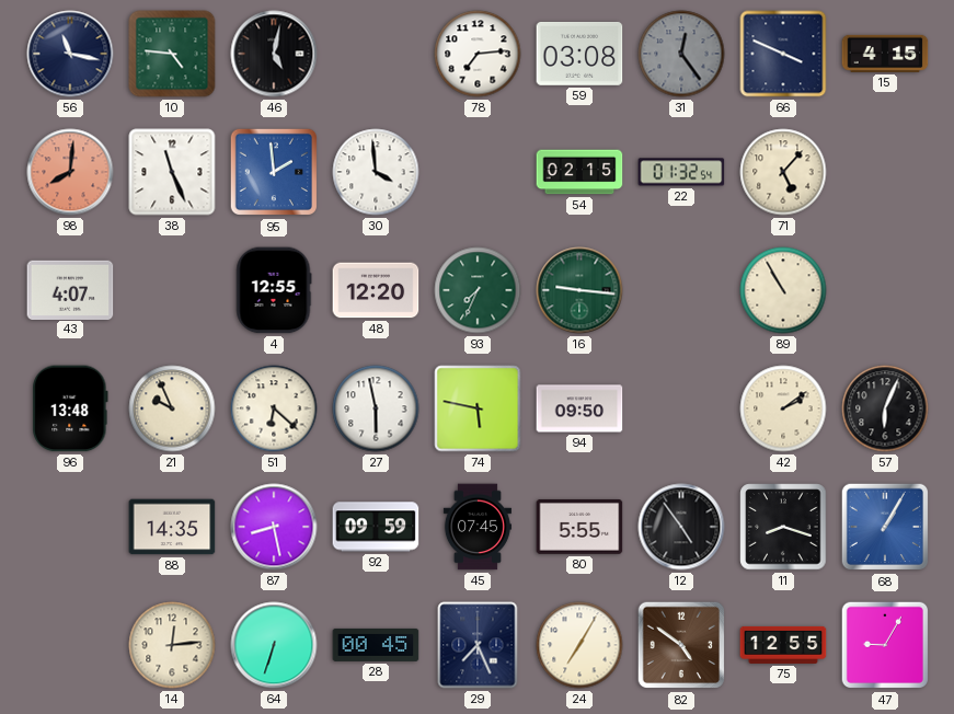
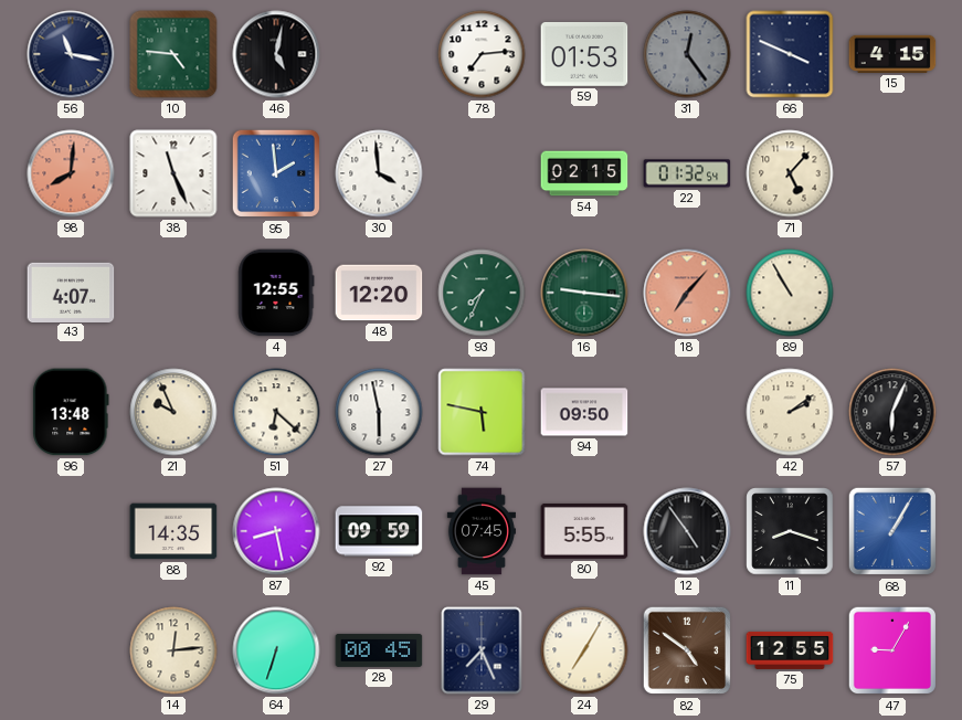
59: 03:08 -> 01:53
18: none -> 7:07
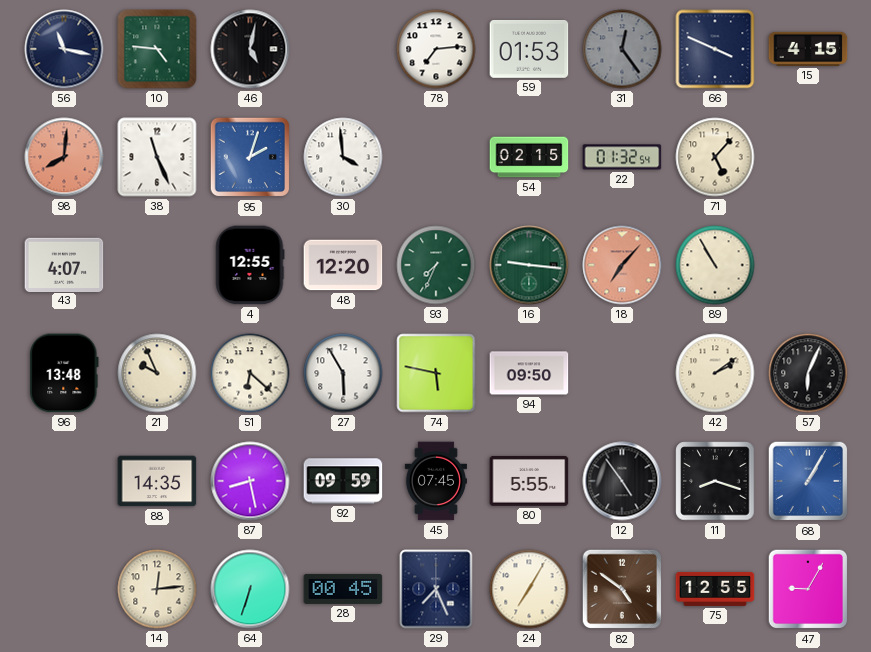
95: 1:59 -> 2:03
27: 5:58 -> 5:55
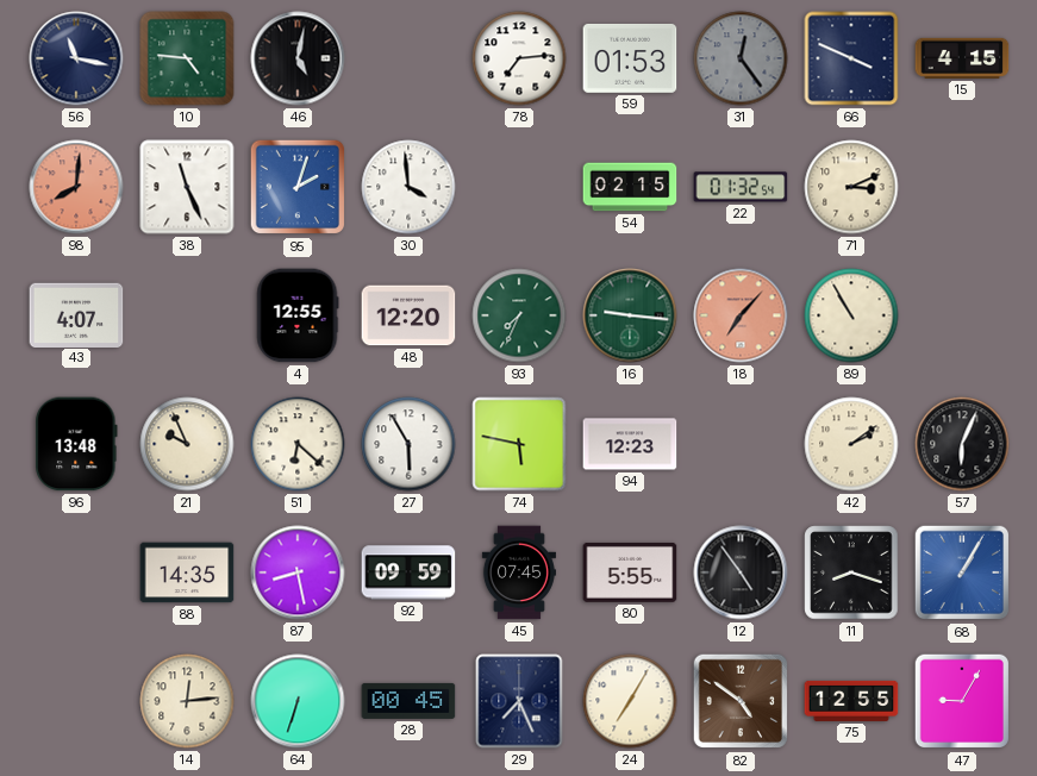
71: 5:07 -> 3:11
94: 09:50 -> 12:23
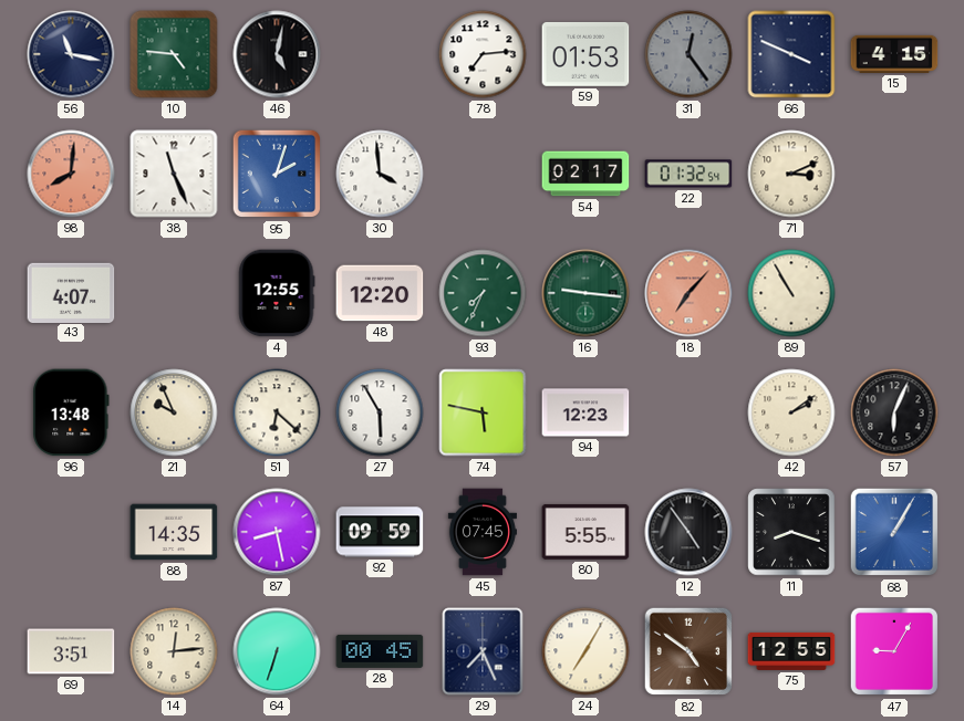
54: 02:15 -> 02:17
69: none -> 3:51
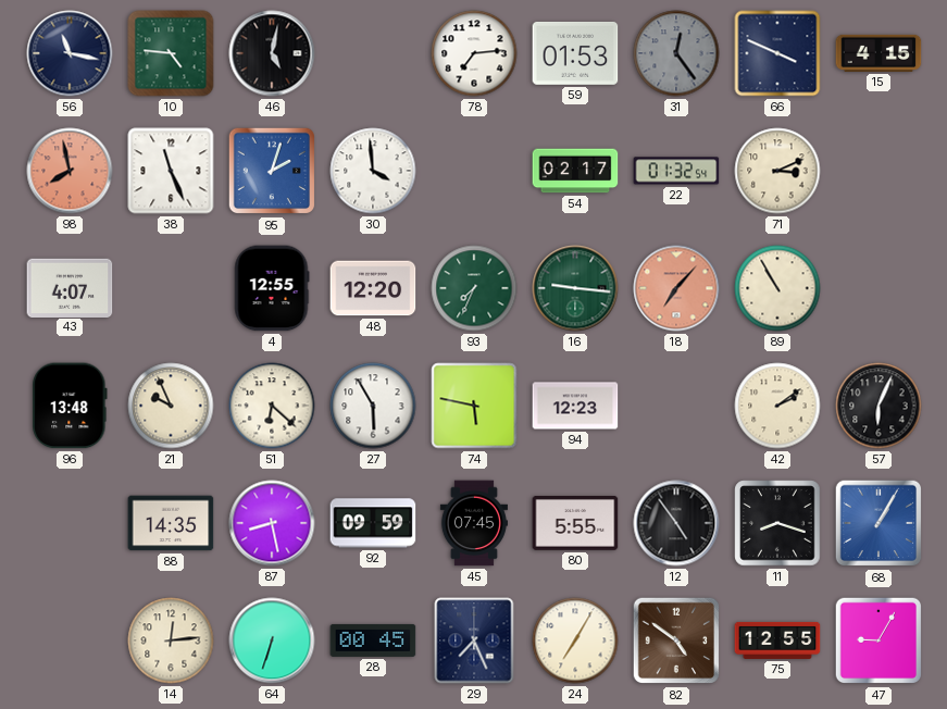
98: 8:01 -> 7:58
69: 3:51 -> none
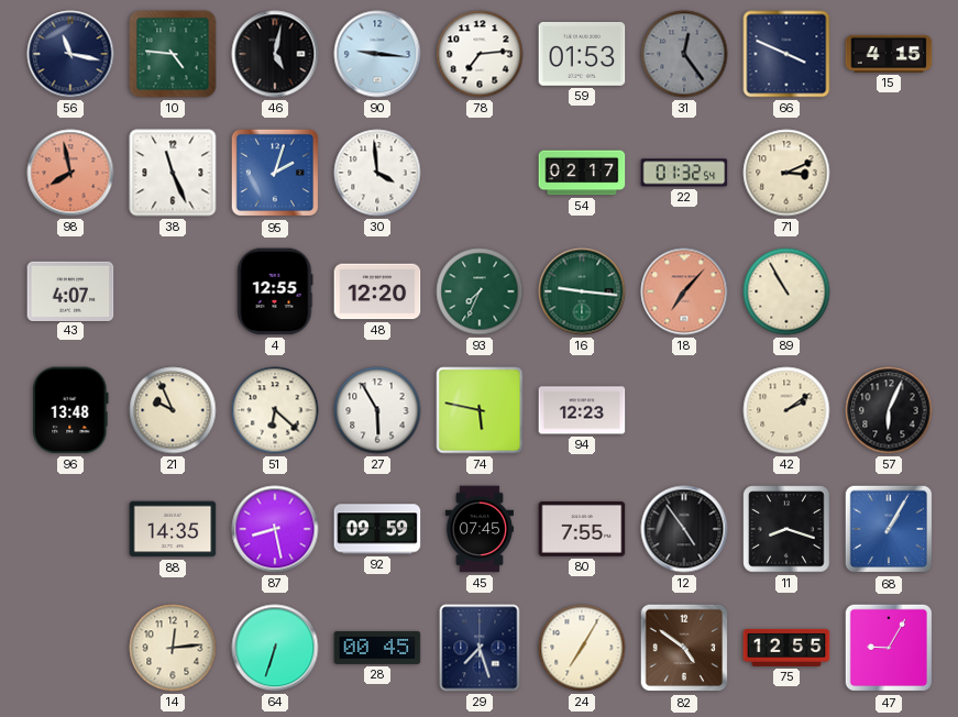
90: none -> 9:16
80: 5:55 -> 7:55
29: 7:26 -> 7:27
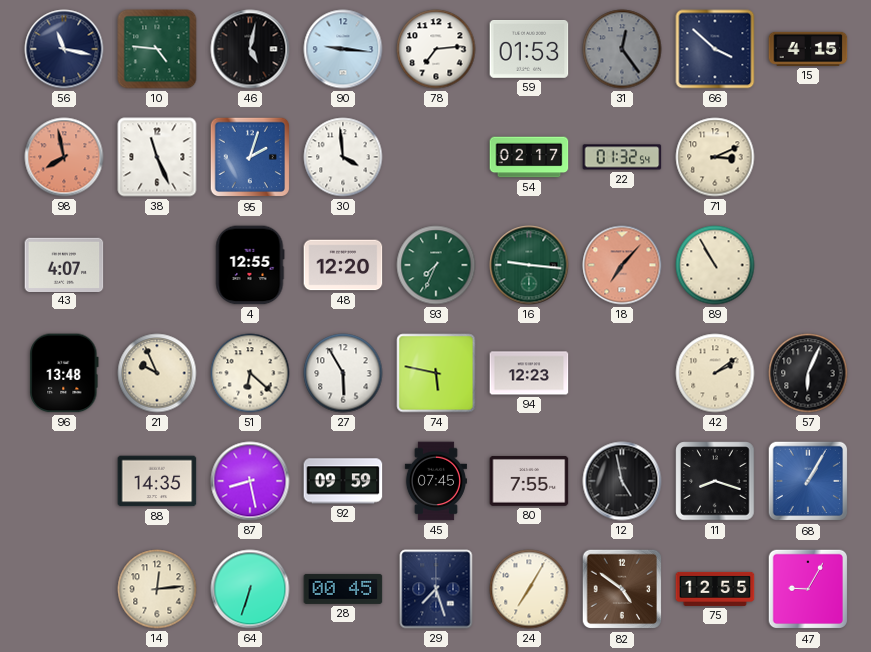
66: 3:49 -> 3:52
12: 4:54 -> 4:58
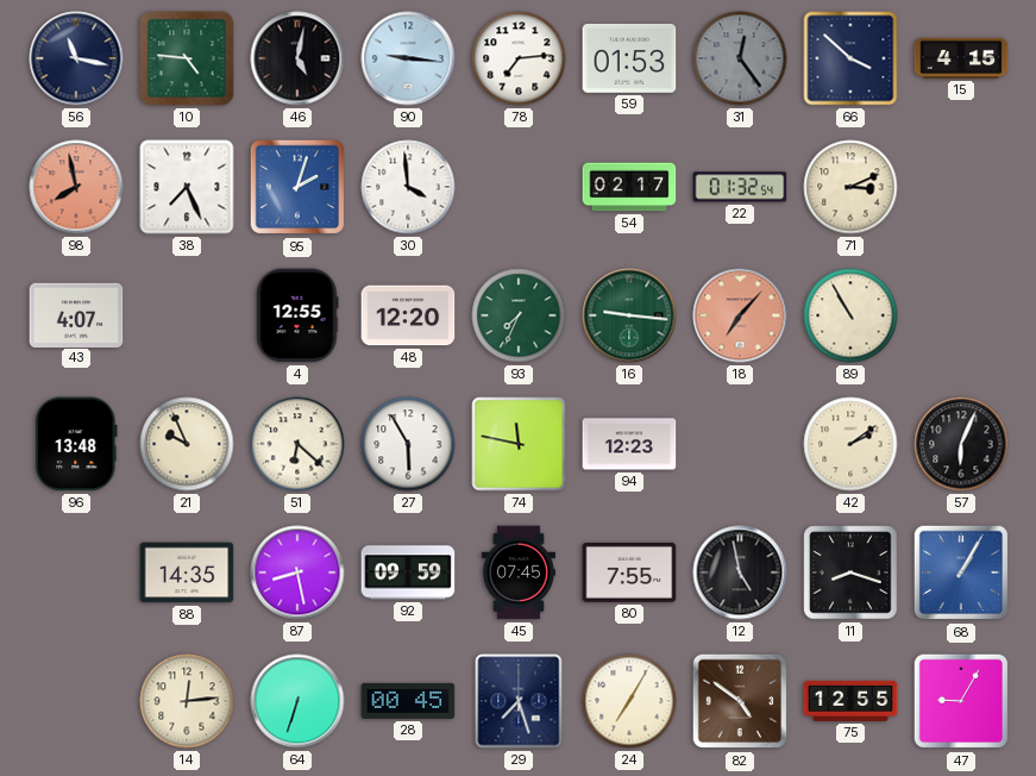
38: 11:26 -> 7:26
74: 5:47 -> 11:47
